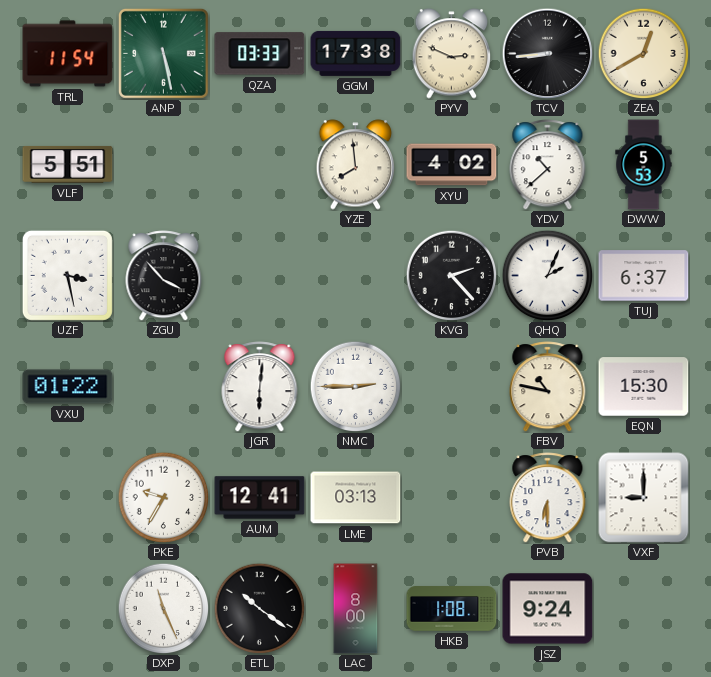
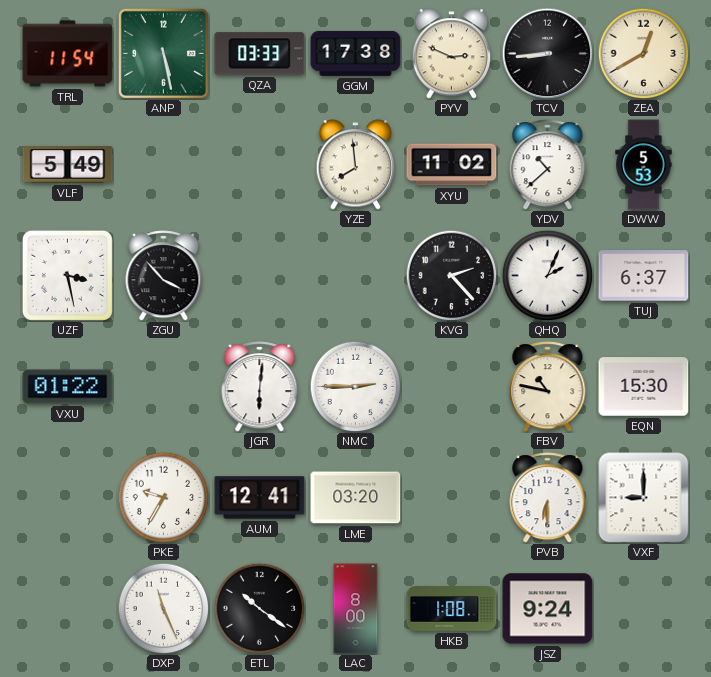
VLF: 5:51 -> 5:49
XYU: 4:02 -> 11:02
LME: 03:13 -> 03:20
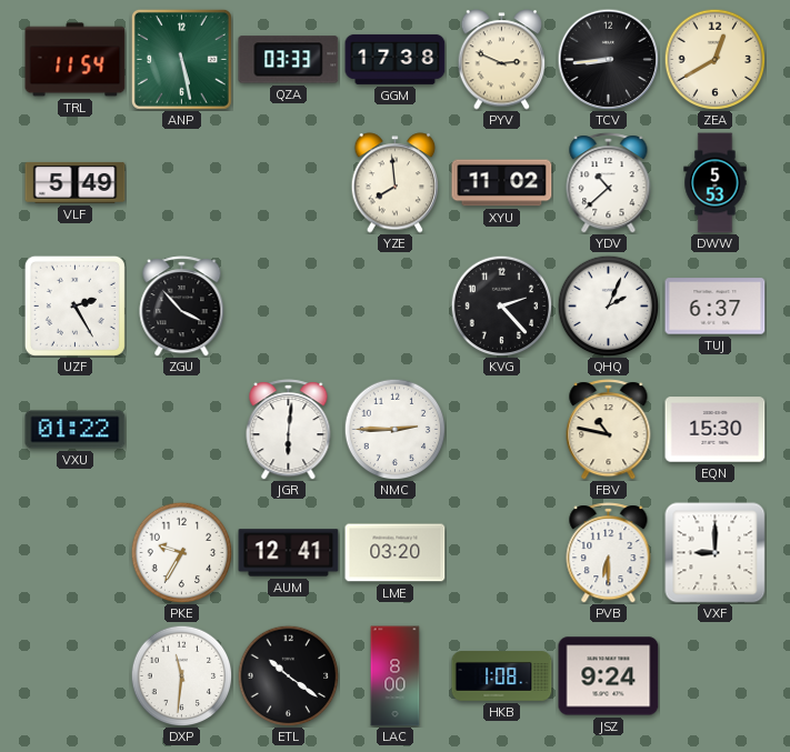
UZF: 3:28 -> 2:25
DXP: 11:26 -> 11:31
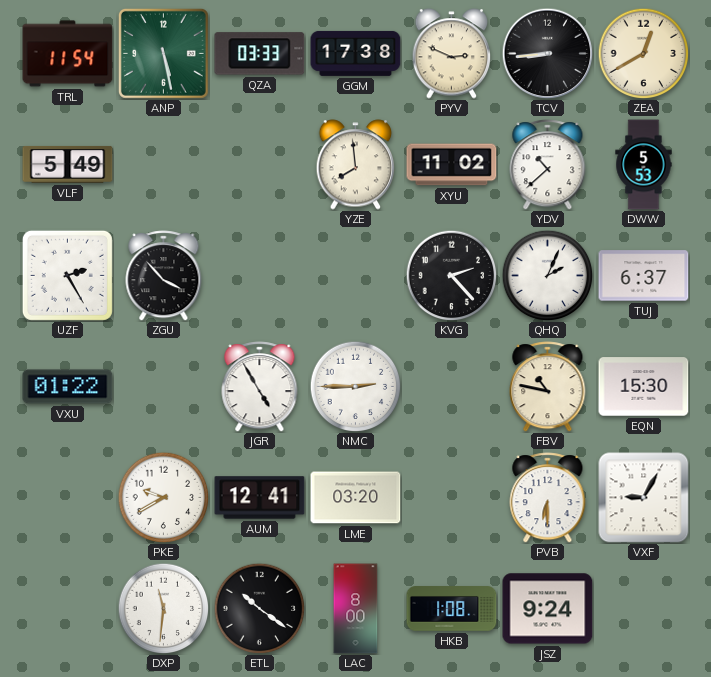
JGR: 6:01 -> 4:55
PKE: 9:35 -> 9:40
VXF: 9:00 -> 9:05
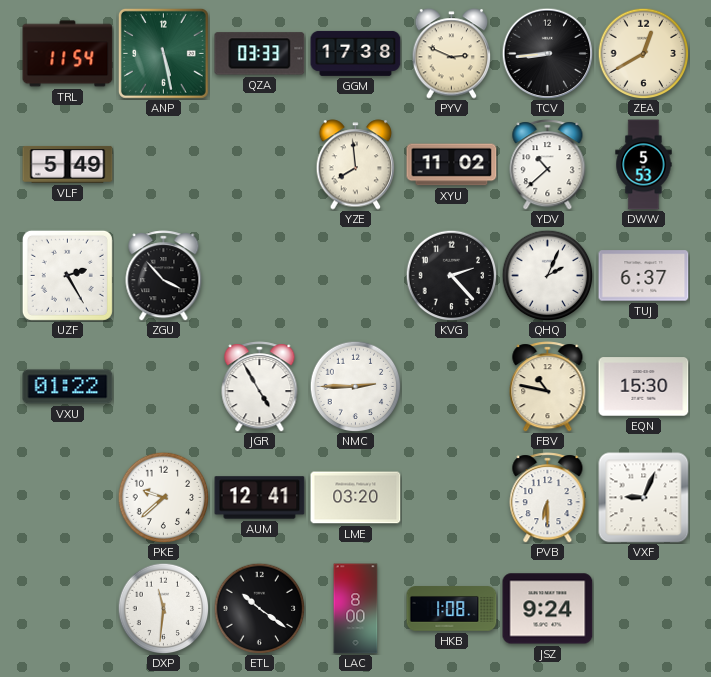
PKE: 9:40 -> 9:38
VXF: 9:05 -> 9:04
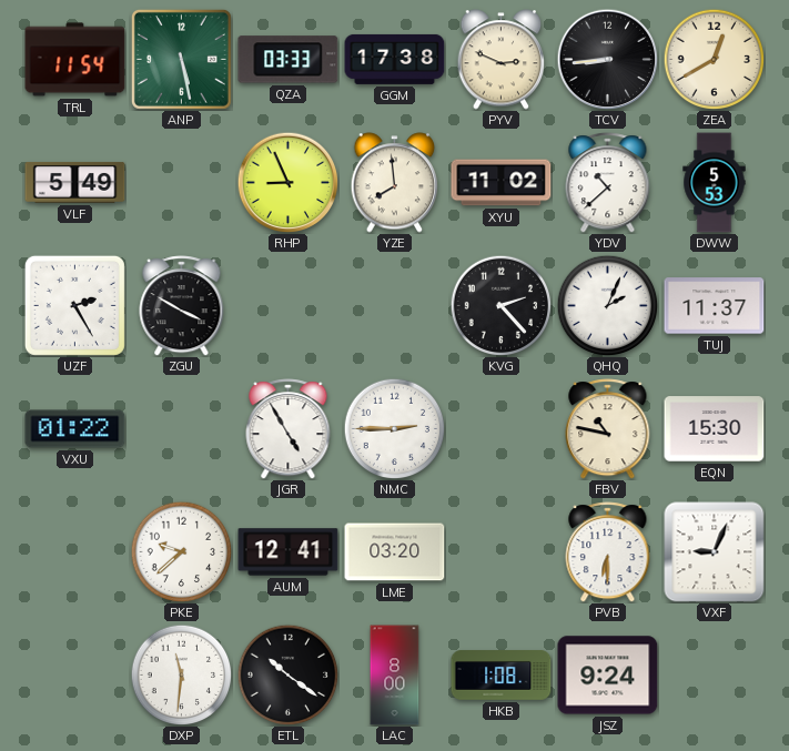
RHP: none -> 8:56
ZGU: 3:53 -> 3:50
TUJ: 6:37 -> 11:37
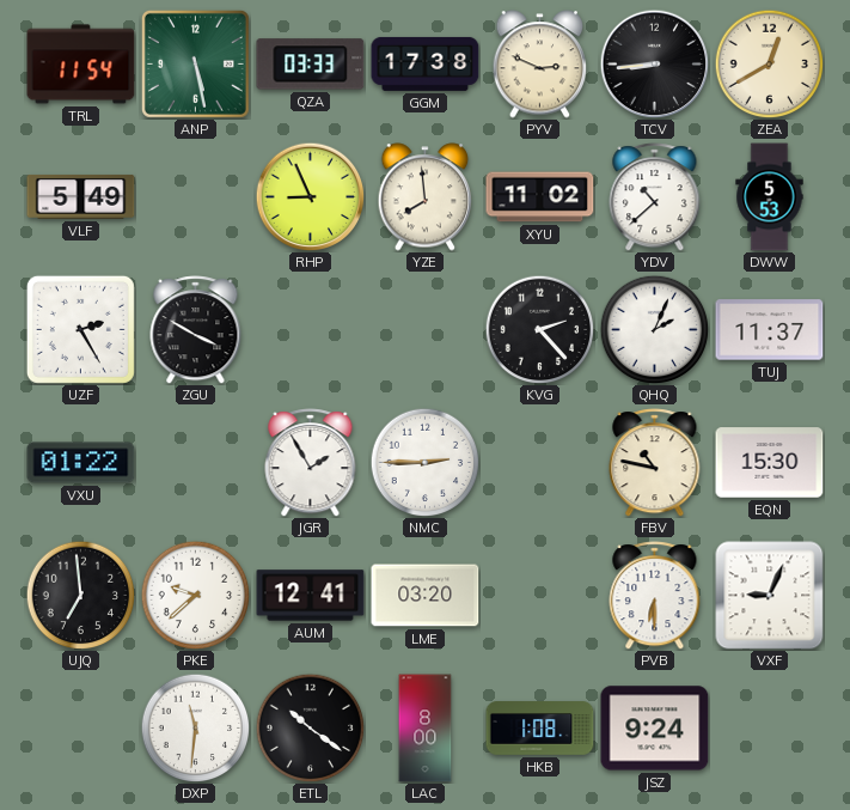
JGR: 4:55 -> 1:55
UJQ: none -> 6:59
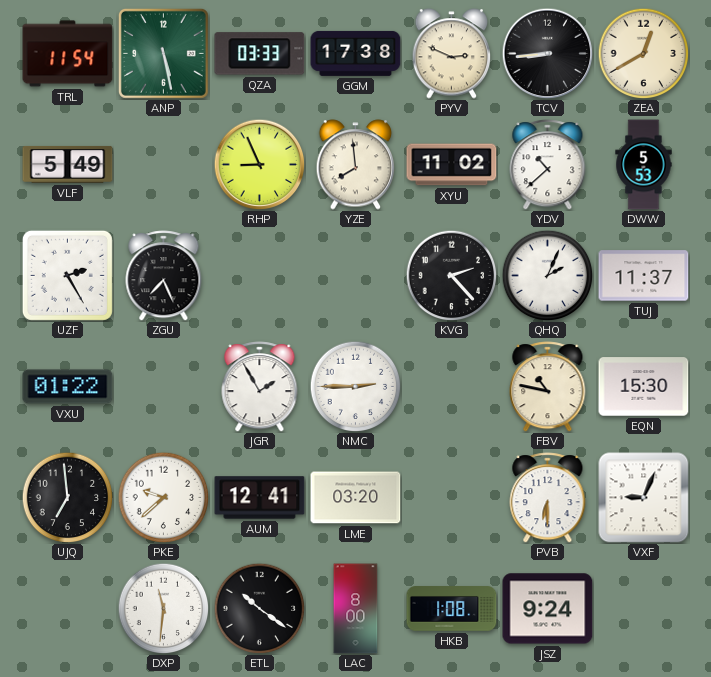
ZGU: 3:50 -> 7:26
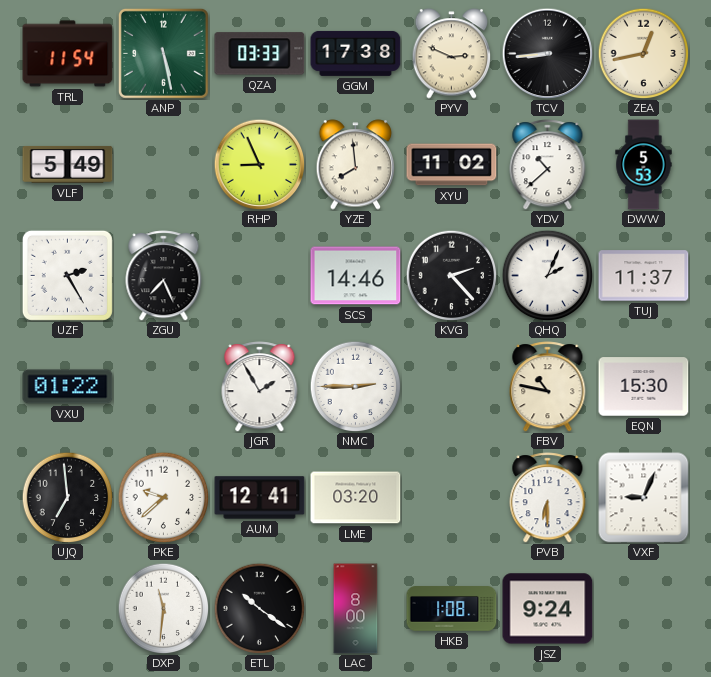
ZEA: 12:40 -> 12:43
SCS: none -> 14:46
